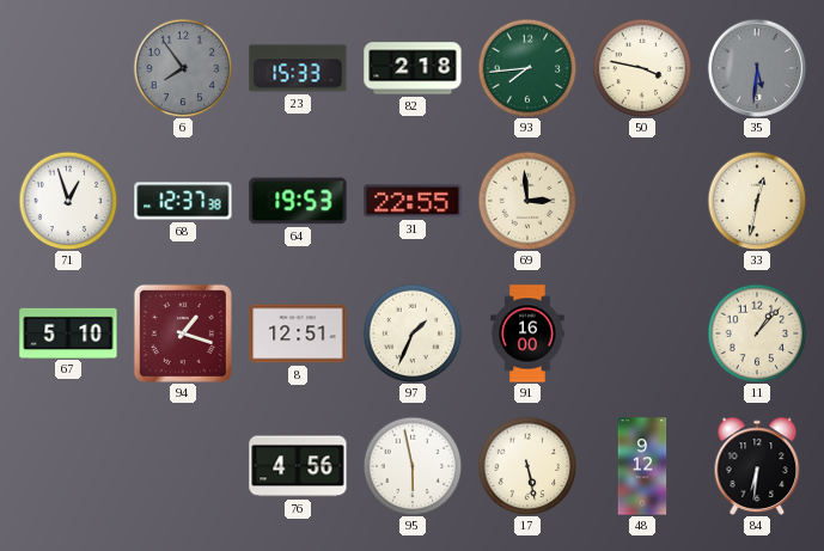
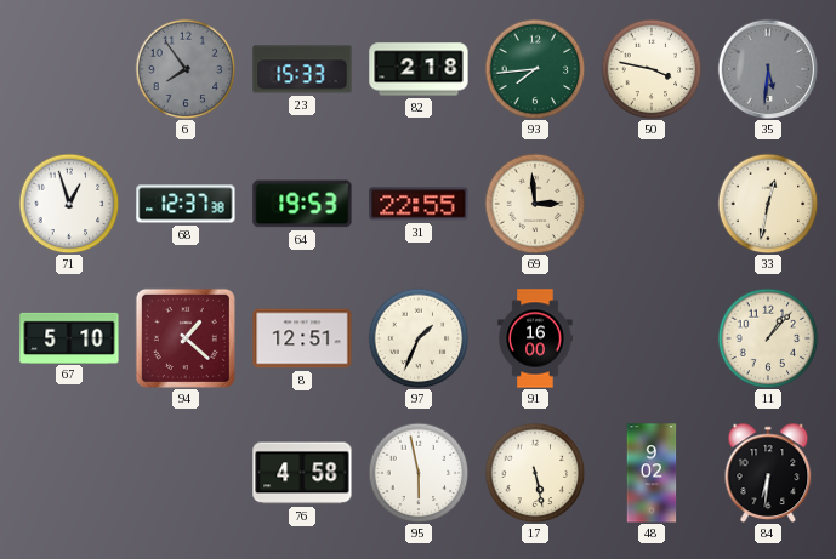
94: 1:18 -> 1:22
76: 4:56 -> 4:58
48: 9:12 -> 9:02
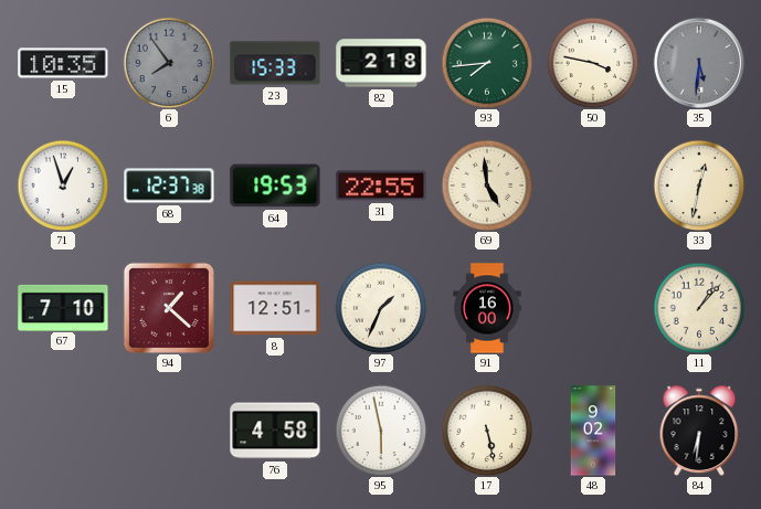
15: none -> 10:35
69: 2:59 -> 4:59
67: 5:10 -> 7:10
